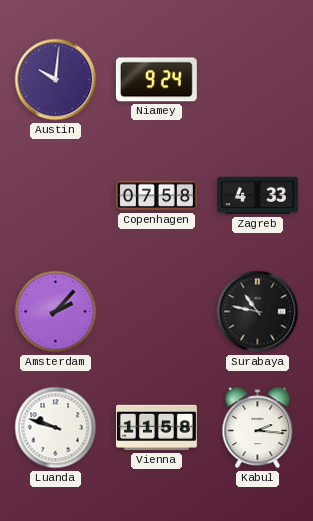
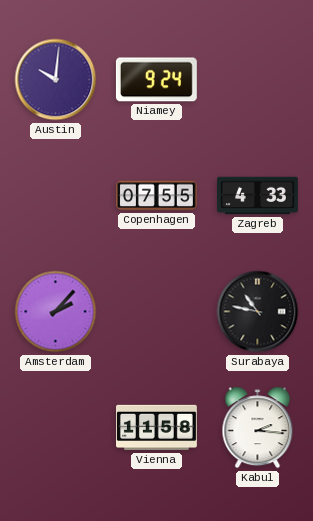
Copenhagen: 07:58 -> 07:55
Luanda: 9:48 -> none
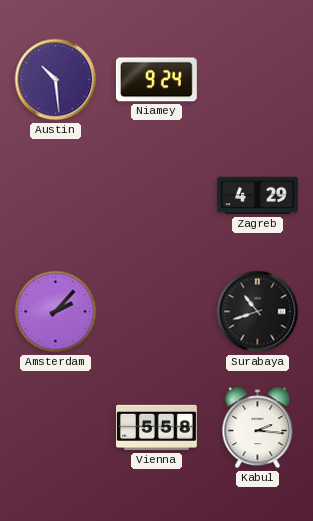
Austin: 10:01 -> 10:29
Copenhagen: 07:55 -> none
Zagreb: 4:33 -> 4:29
Surabaya: 10:47 -> 10:42
Vienna: 11:58 -> 5:58
